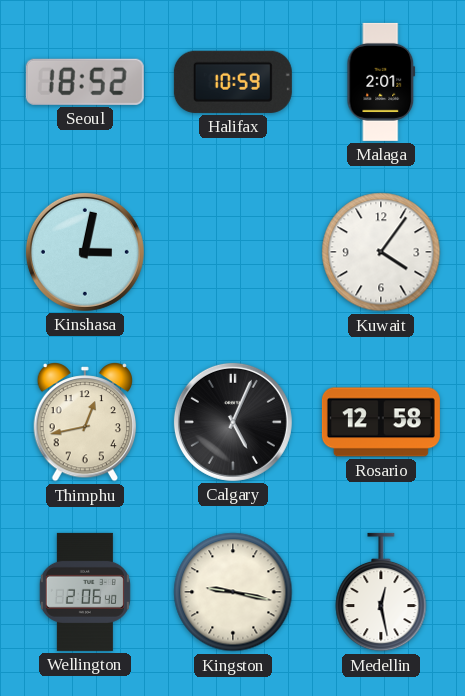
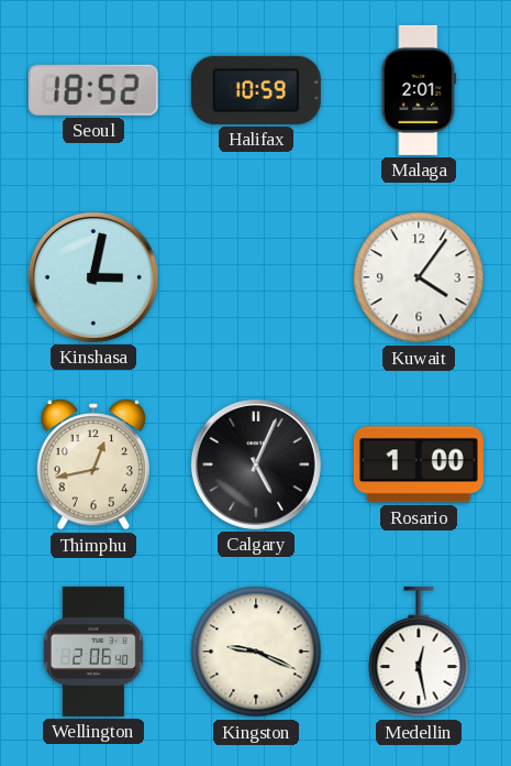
Rosario: 12:58 -> 1:00
Kingston: 9:17 -> 9:19
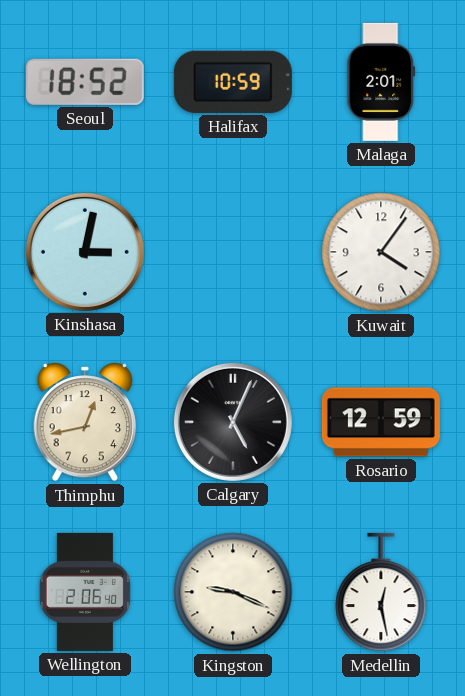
Rosario: 1:00 -> 12:59
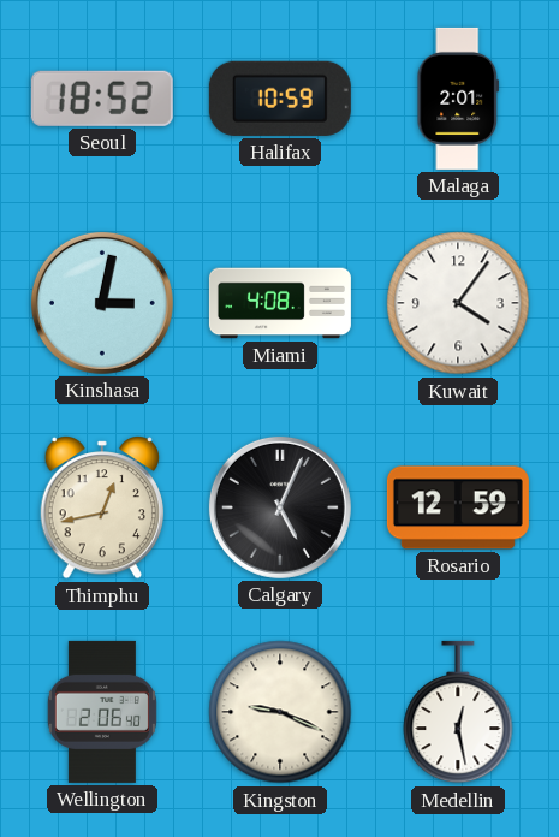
Miami: none -> 4:08
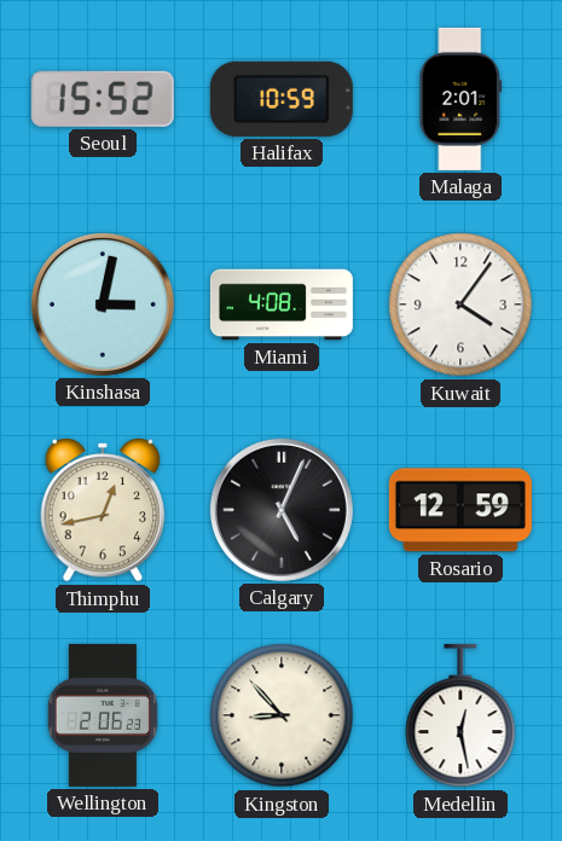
Seoul: 18:52 -> 15:52
Wellington: 2:06:40 -> 2:06:23
Kingston: 9:19 -> 8:53
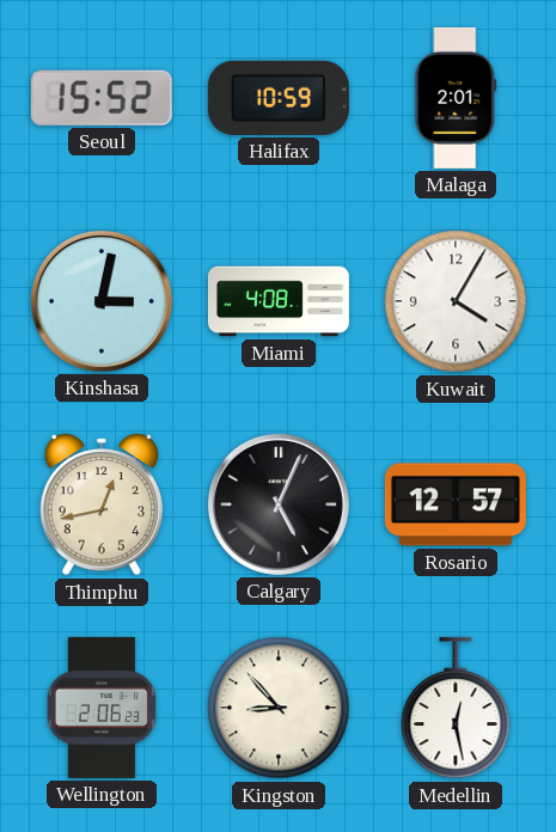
Kuwait: 4:06 -> 4:05
Rosario: 12:59 -> 12:57
